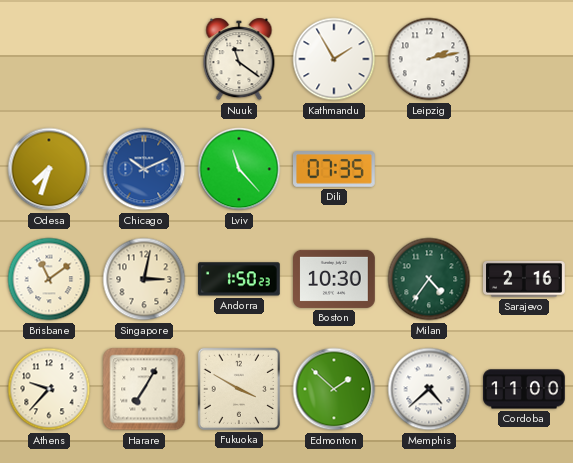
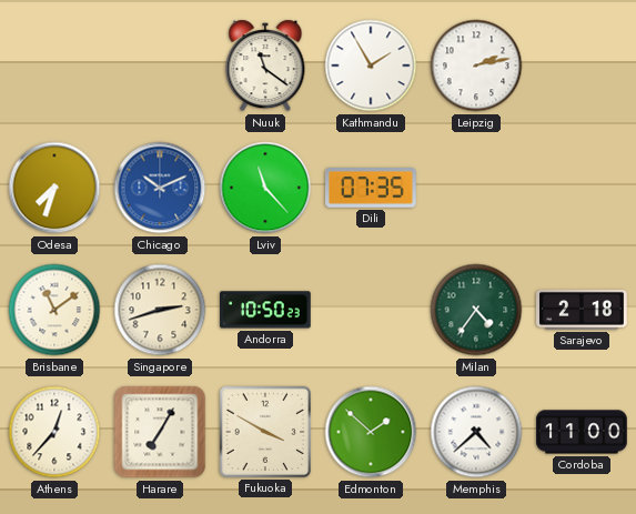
Singapore: 3:02 -> 2:42
Andorra: 1:50 -> 10:50
Boston: 10:30 -> none
Sarajevo: 2:16 -> 2:18
Athens: 9:37 -> 12:37
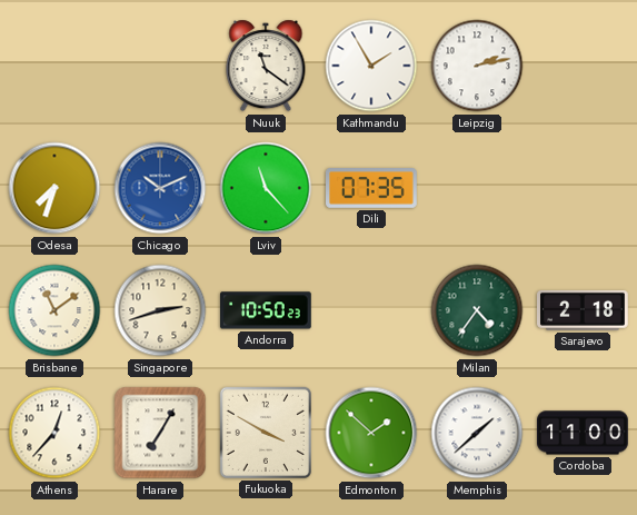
Memphis: 4:38 -> 1:38
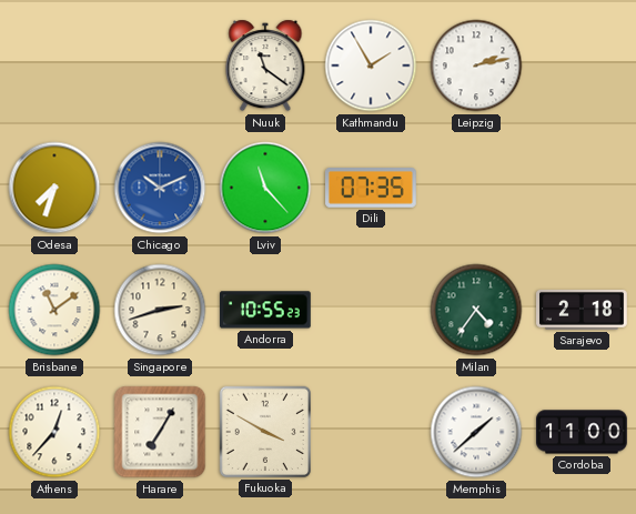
Andorra: 10:50 -> 10:55
Edmonton: 1:52 -> none
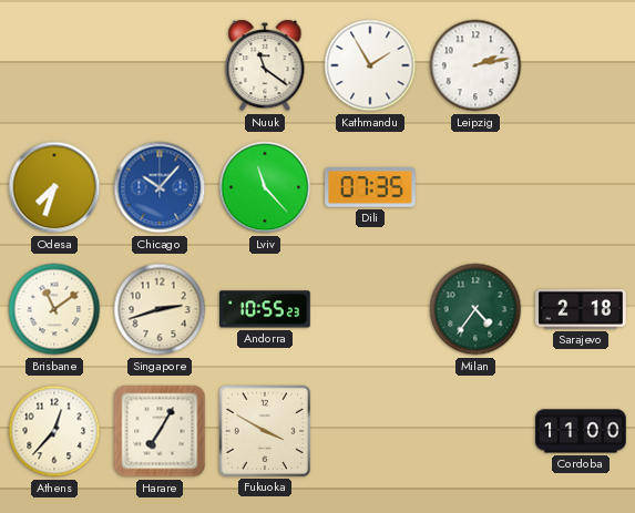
Chicago: 10:11 -> 10:07
Memphis: 1:38 -> none
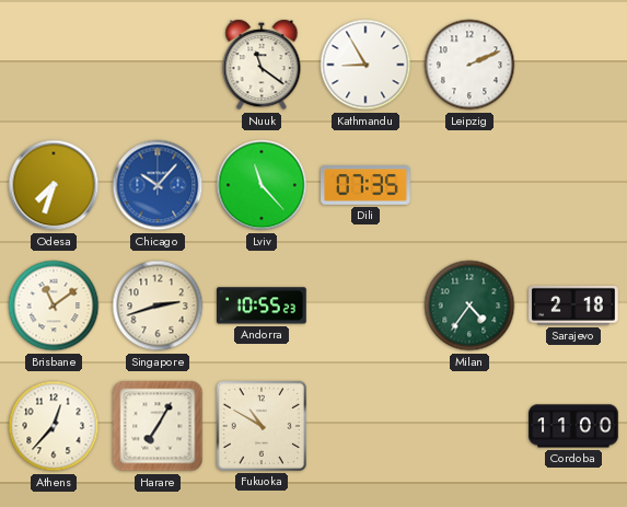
Kathmandu: 1:55 -> 8:55
Leipzig: 2:13 -> 2:11
Fukuoka: 3:50 -> 10:50
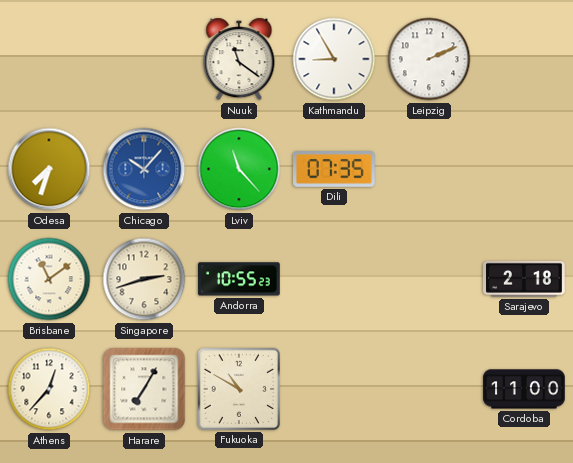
Milan: 4:36 -> none
